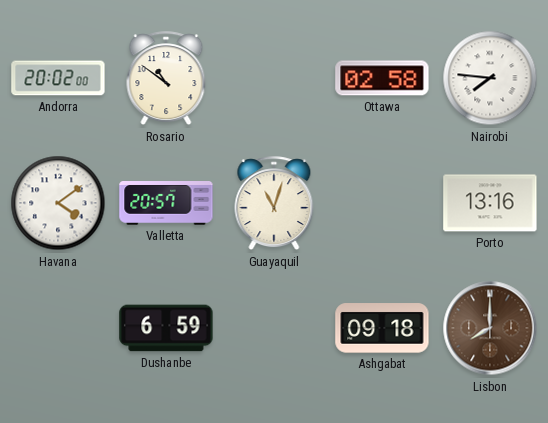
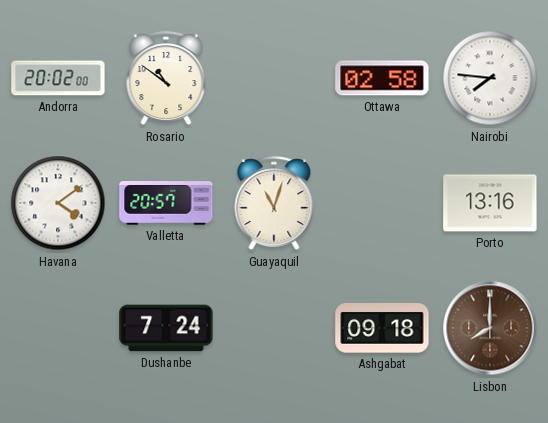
Dushanbe: 6:59 -> 7:24
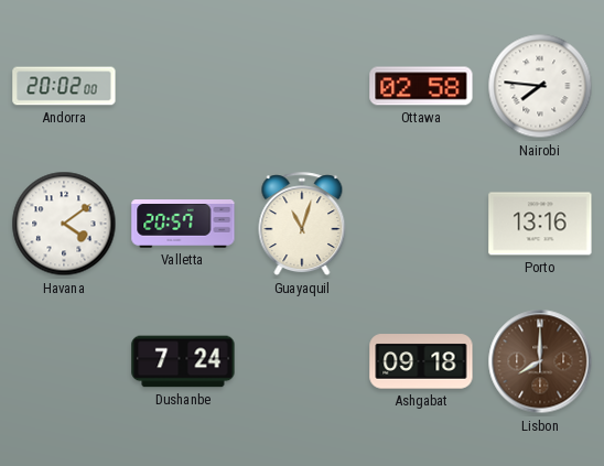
Rosario: 10:51 -> none
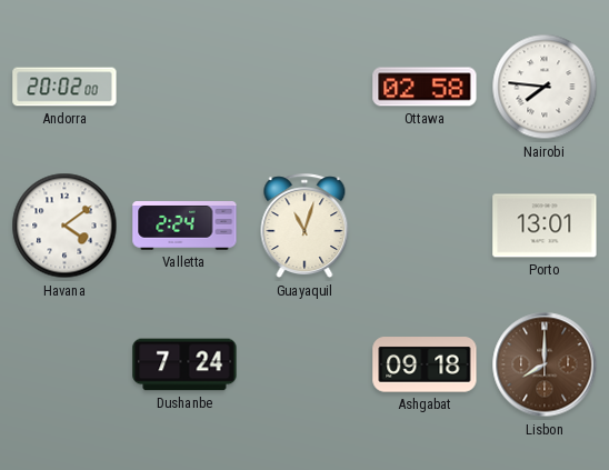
Valletta: 20:57 -> 2:24
Porto: 13:16 -> 13:01
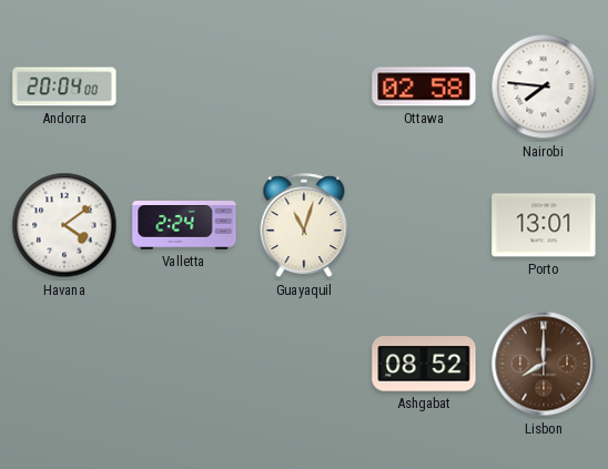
Andorra: 20:02 -> 20:04
Dushanbe: 7:24 -> none
Ashgabat: 09:18 -> 08:52
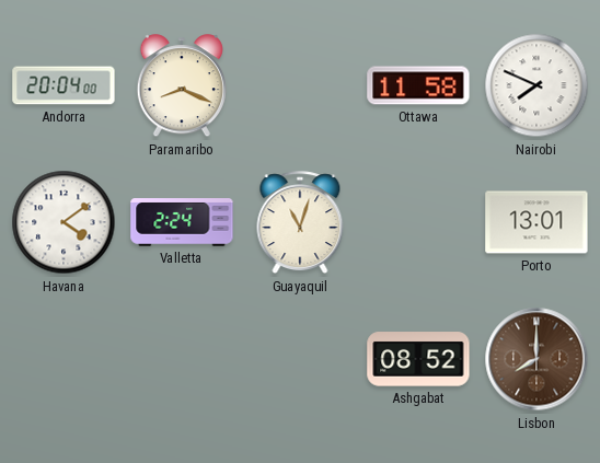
Paramaribo: none -> 8:19
Ottawa: 02:58 -> 11:58
Nairobi: 7:46 -> 7:49
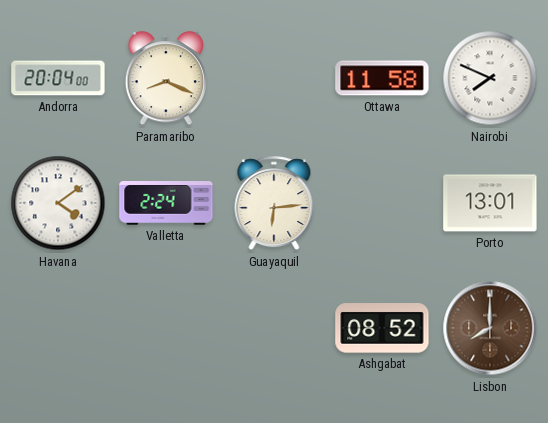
Guayaquil: 11:03 -> 6:14
